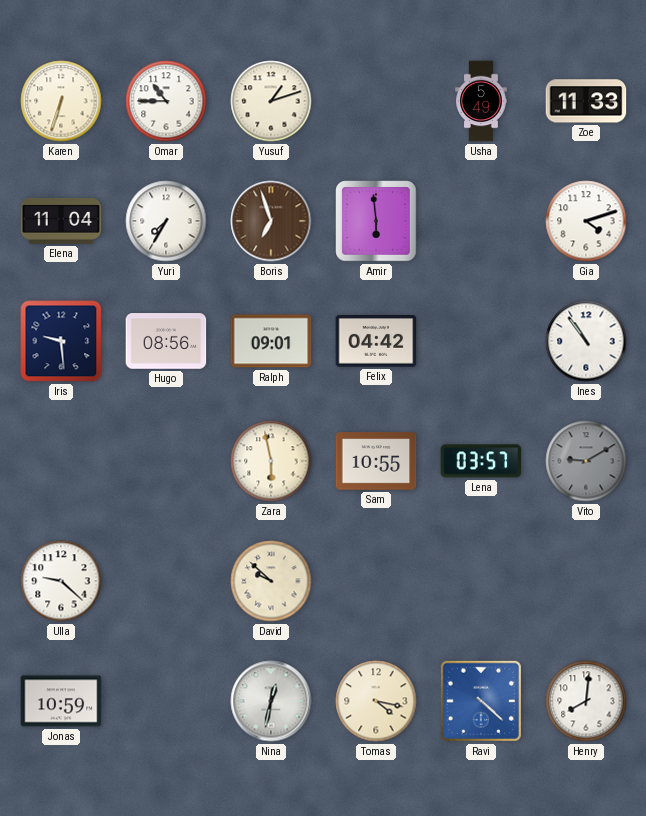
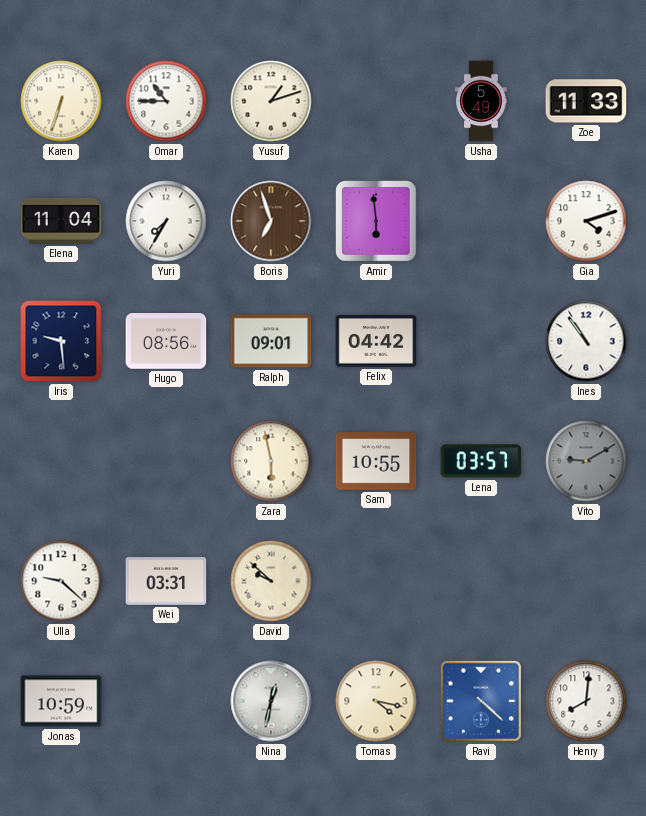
Wei: none -> 03:31
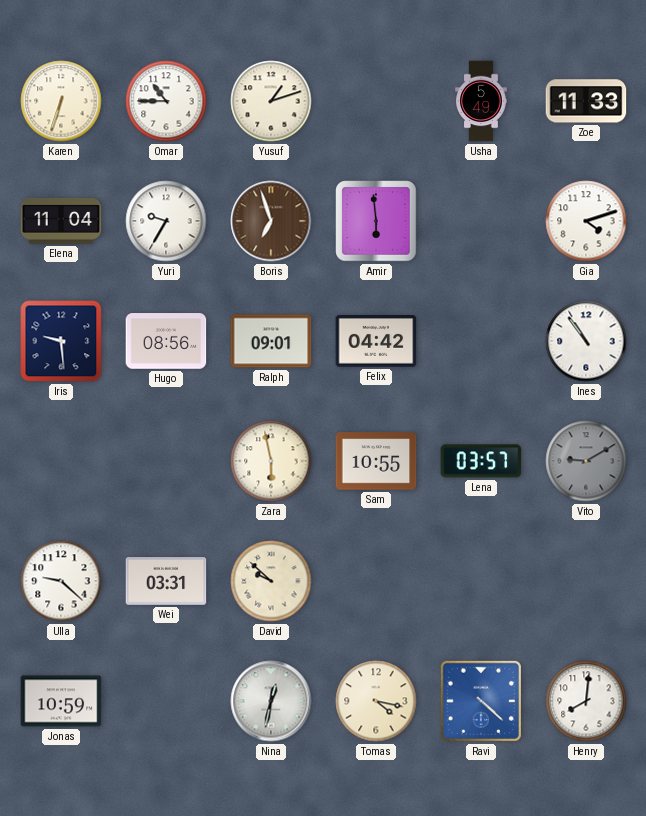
Yuri: 7:35 -> 9:35
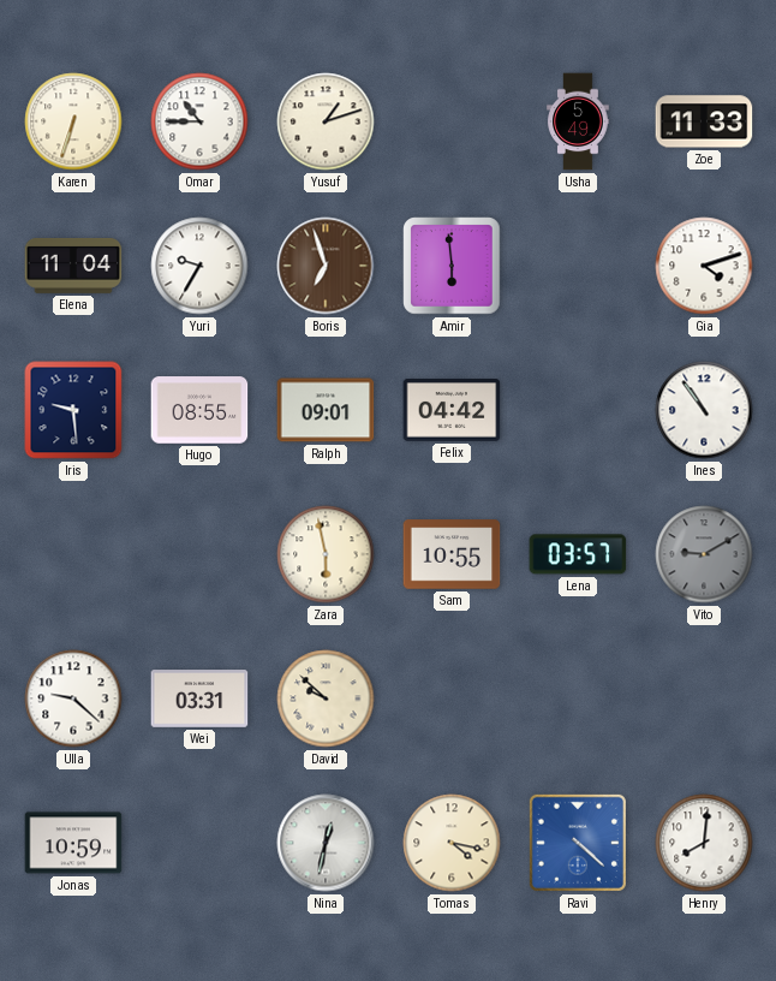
Hugo: 08:56 -> 08:55
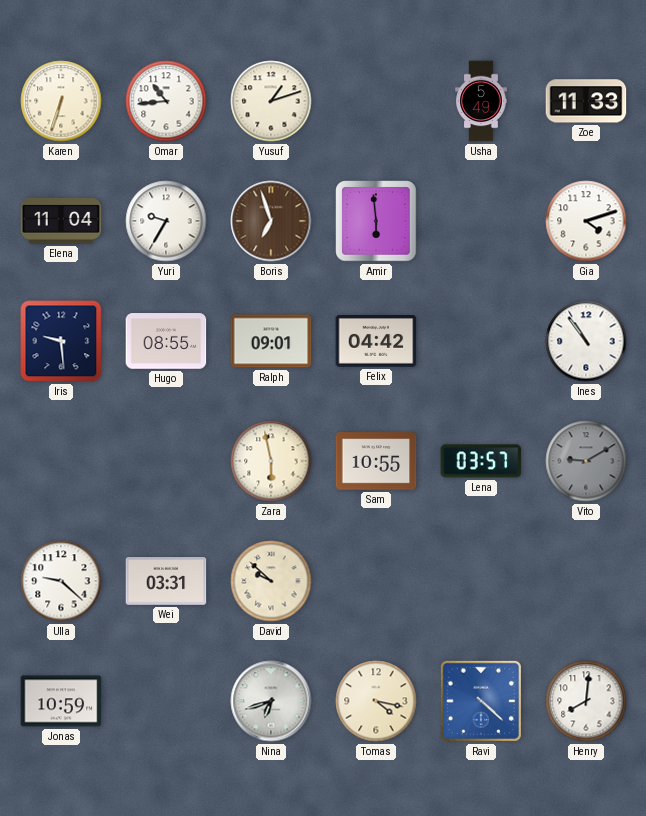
Omar: 10:45 -> 10:44
Nina: 12:32 -> 6:42
